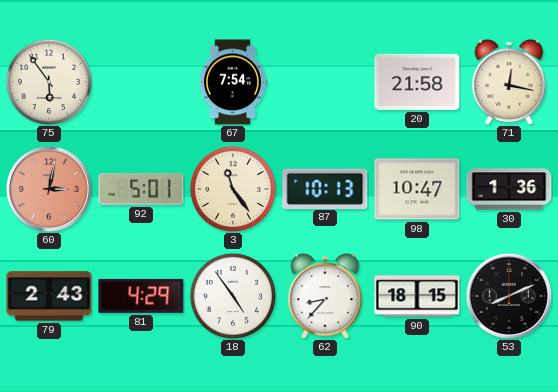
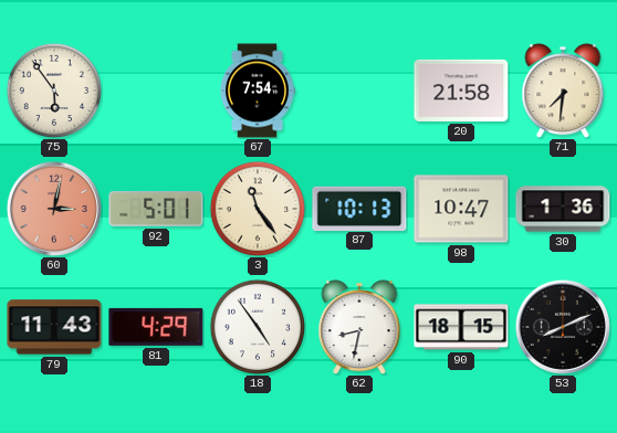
71: 12:17 -> 7:31
79: 2:43 -> 11:43
62: 8:37 -> 8:32
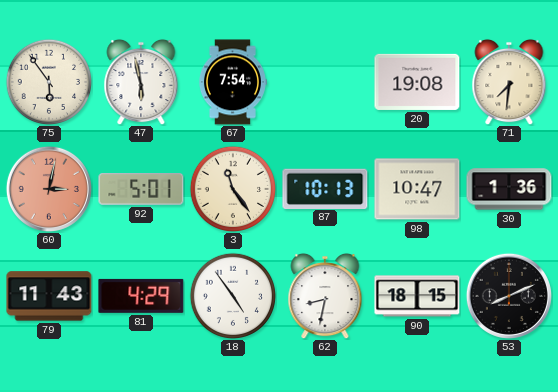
47: none -> 5:58
20: 21:58 -> 19:08
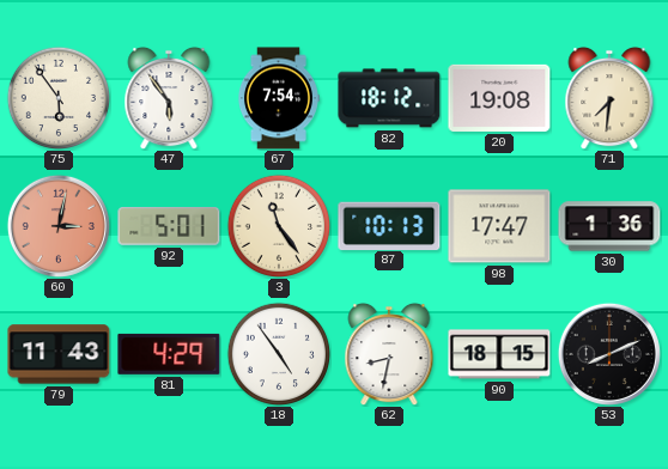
47: 5:58 -> 5:54
82: none -> 18:12
98: 10:47 -> 17:47
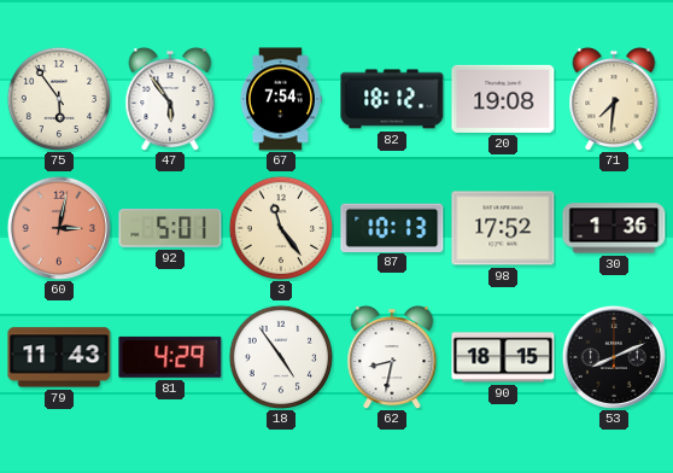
98: 17:47 -> 17:52
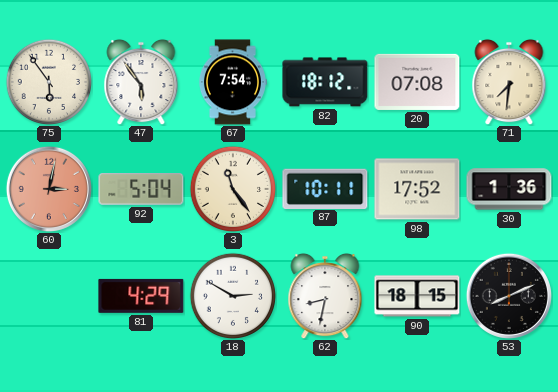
20: 19:08 -> 07:08
92: 5:01 -> 5:04
87: 10:13 -> 10:11
79: 11:43 -> none
18: 4:54 -> 2:50
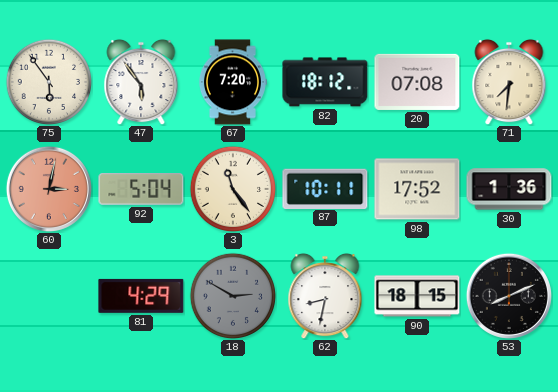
67: 7:54 -> 7:20
18 dial: white -> grey
